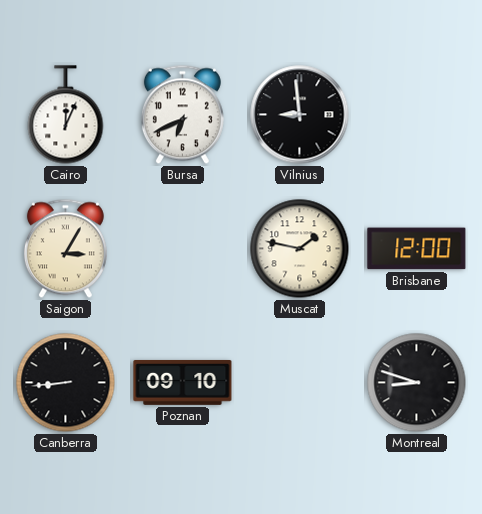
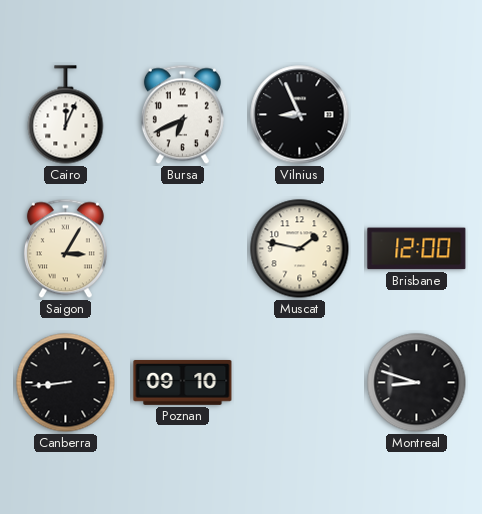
Vilnius: 8:59 -> 8:56
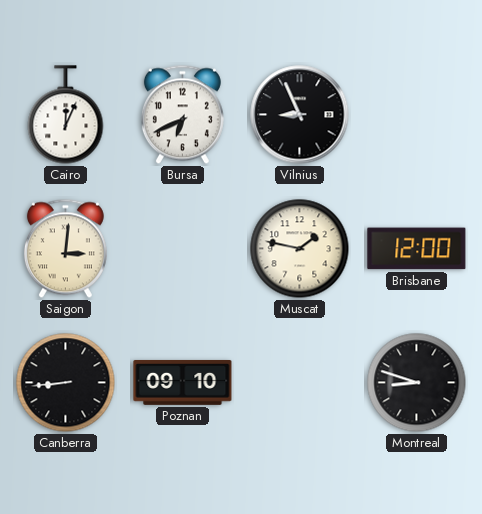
Saigon: 3:05 -> 3:01
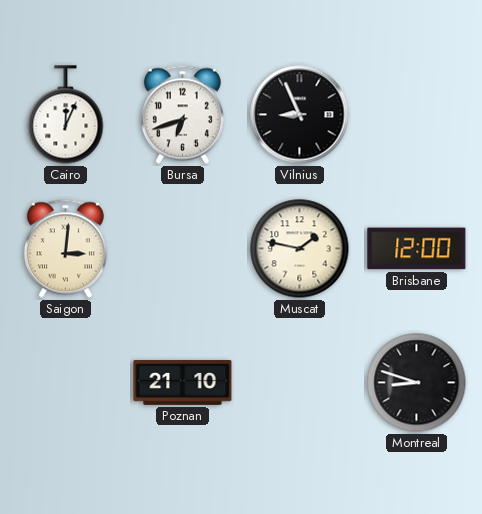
Bursa: 6:41 -> 6:42
Canberra: 8:44 -> none
Poznan: 09:10 -> 21:10
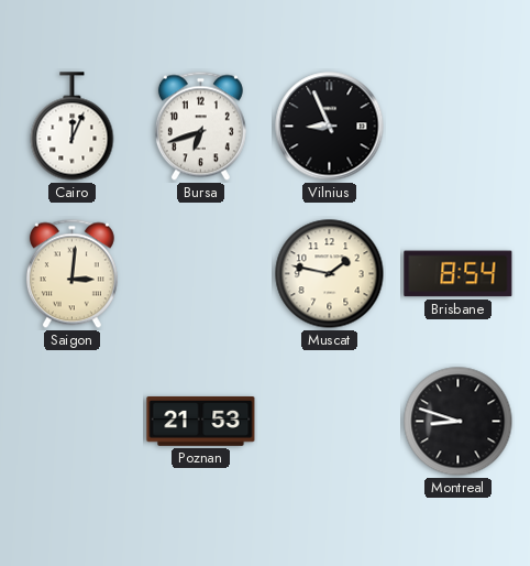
Brisbane: 12:00 -> 8:54
Poznan: 21:10 -> 21:53
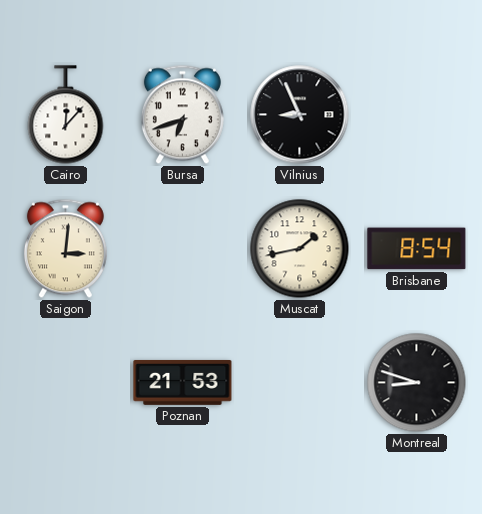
Cairo: 12:04 -> 12:07
Muscat: 1:47 -> 1:43
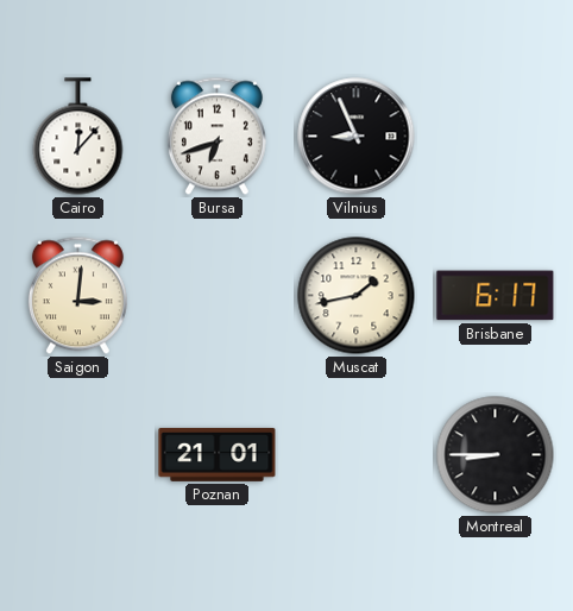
Brisbane: 8:54 -> 6:17
Poznan: 21:53 -> 21:01
Montreal: 8:48 -> 8:45
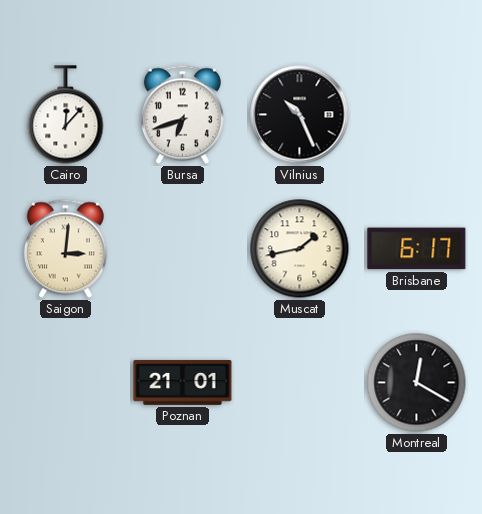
Vilnius: 8:56 -> 10:26
Montreal: 8:45 -> 12:20
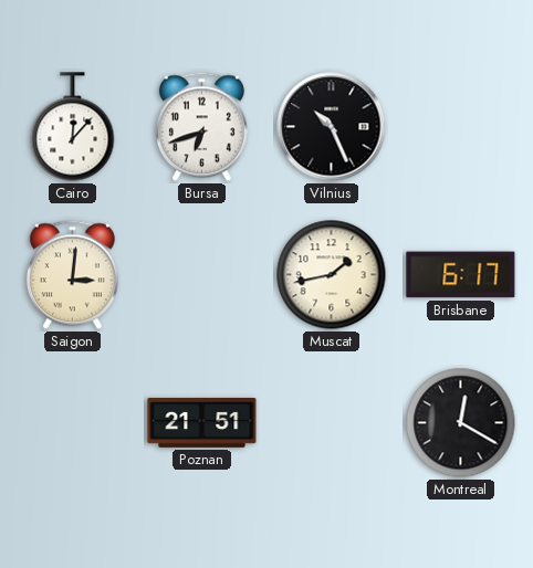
Poznan: 21:01 -> 21:51
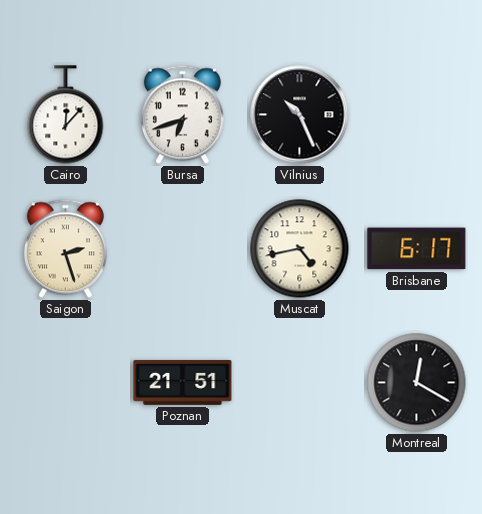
Saigon: 3:01 -> 2:27
Muscat: 1:43 -> 4:43
